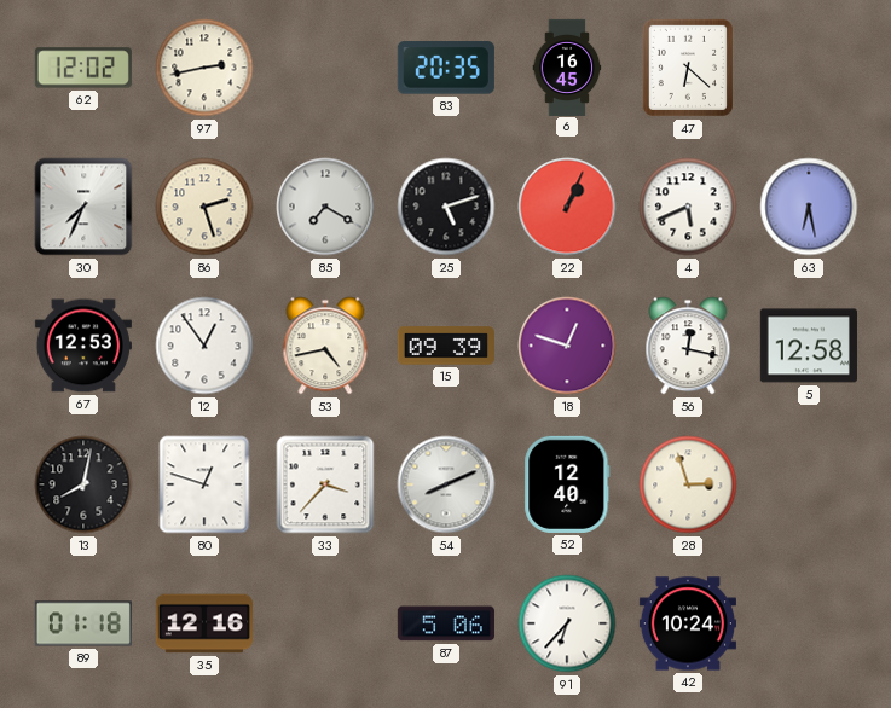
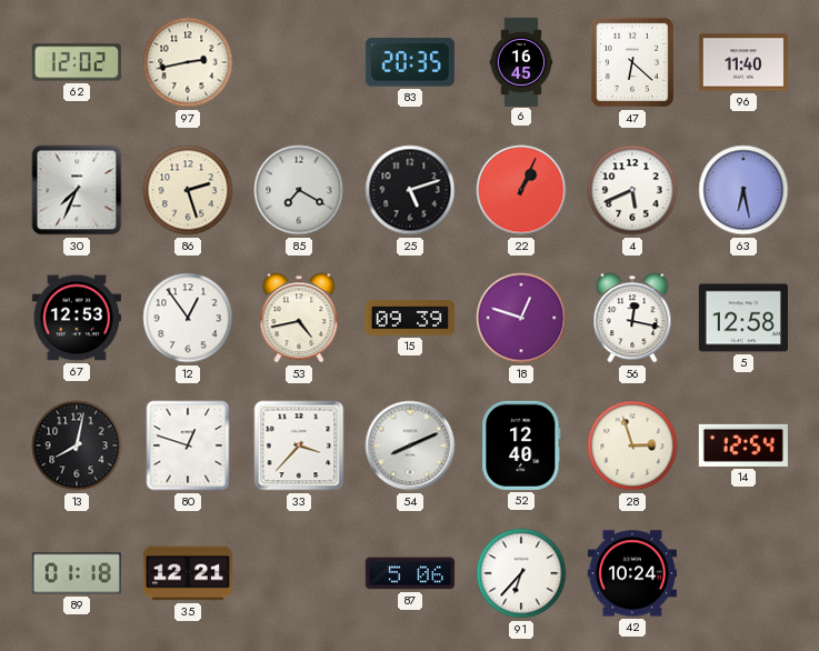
96: none -> 11:40
14: none -> 12:54
35: 12:16 -> 12:21
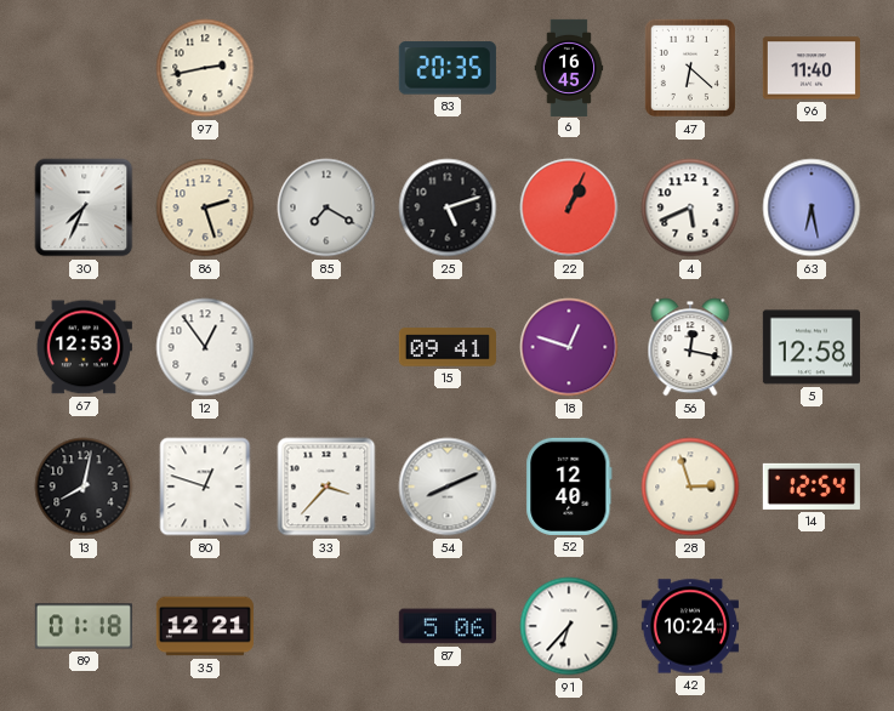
62: 12:02 -> none
53: 4:43 -> none
15: 09:39 -> 09:41
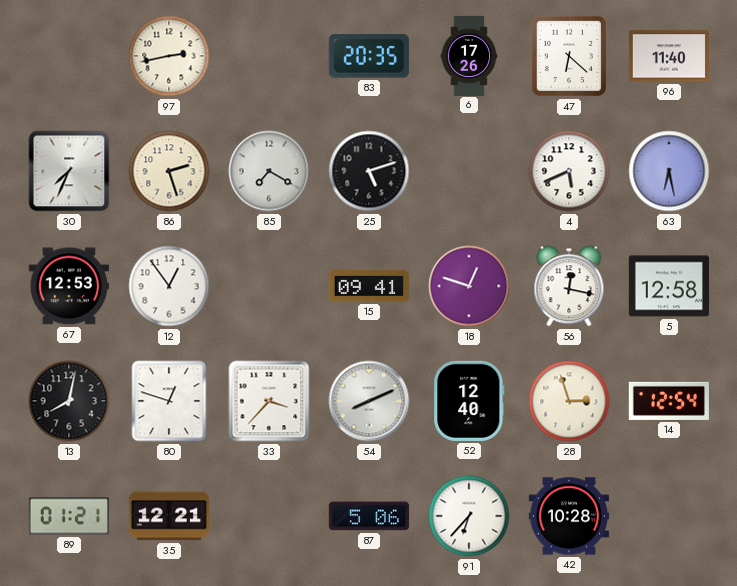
6: 16:45 -> 17:26
22: 1:04 -> none
89: 01:18 -> 01:21
42: 10:24 -> 10:28
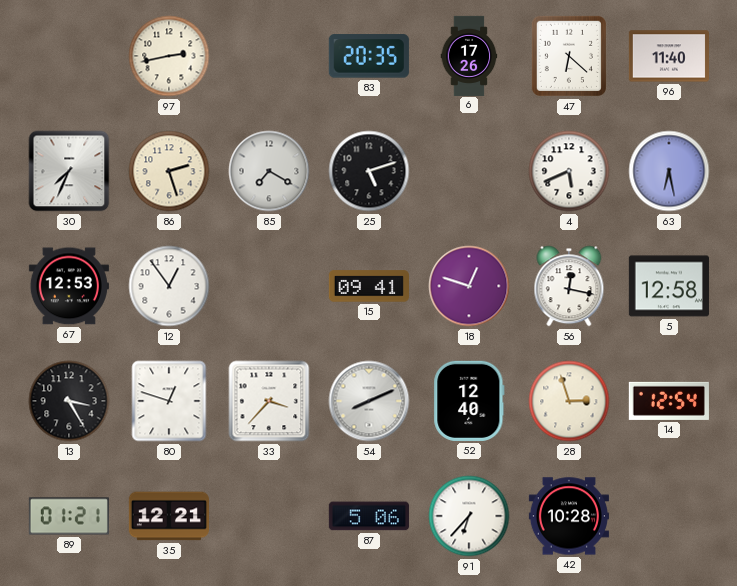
13: 8:02 -> 3:25
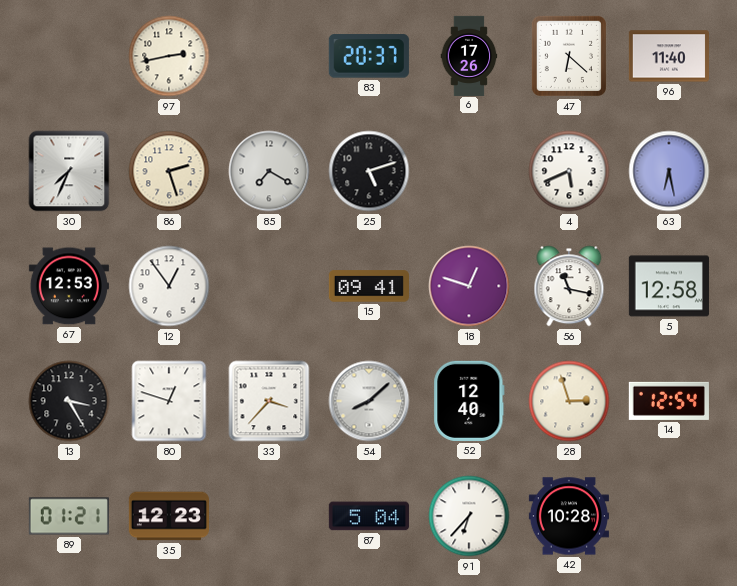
83: 20:35 -> 20:37
56: 12:17 -> 11:17
54: 8:11 -> 8:08
35: 12:21 -> 12:23
87: 5:06 -> 5:04
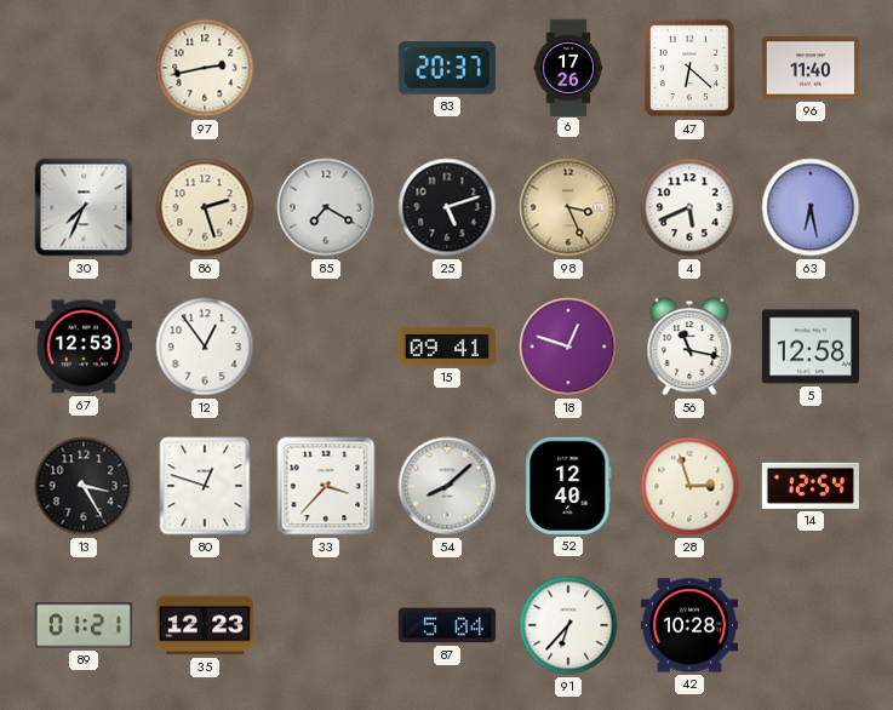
98: none -> 3:26
